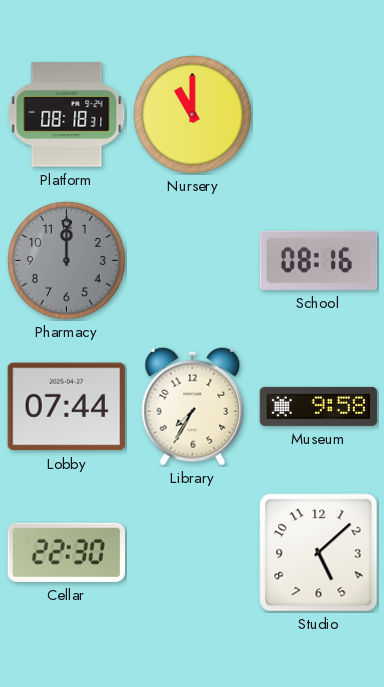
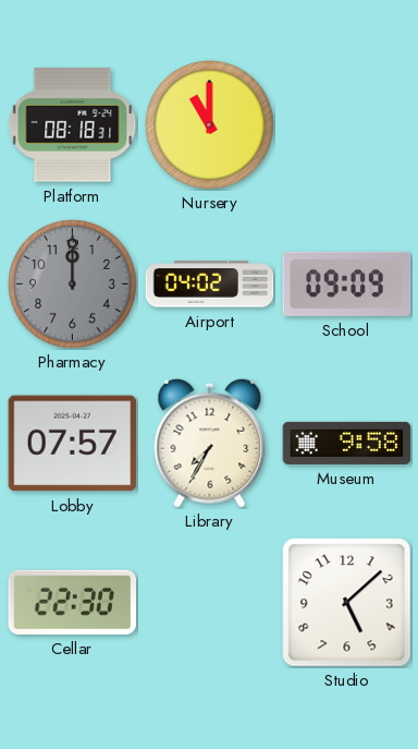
Airport: none -> 04:02
School: 08:16 -> 09:09
Lobby: 07:44 -> 07:57
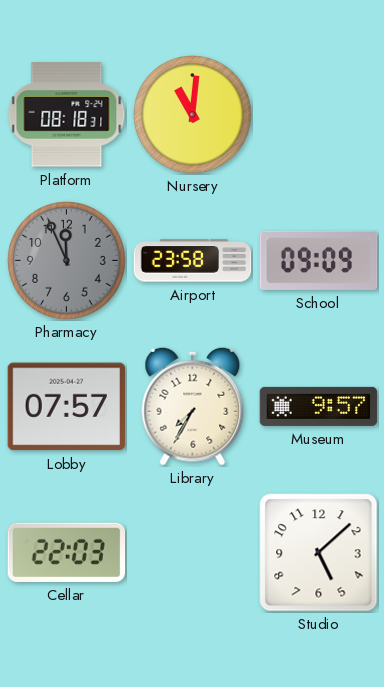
Nursery: 11:00 -> 11:01
Pharmacy: 12:00 -> 11:56
Airport: 04:02 -> 23:58
Museum: 9:58 -> 9:57
Cellar: 22:30 -> 22:03
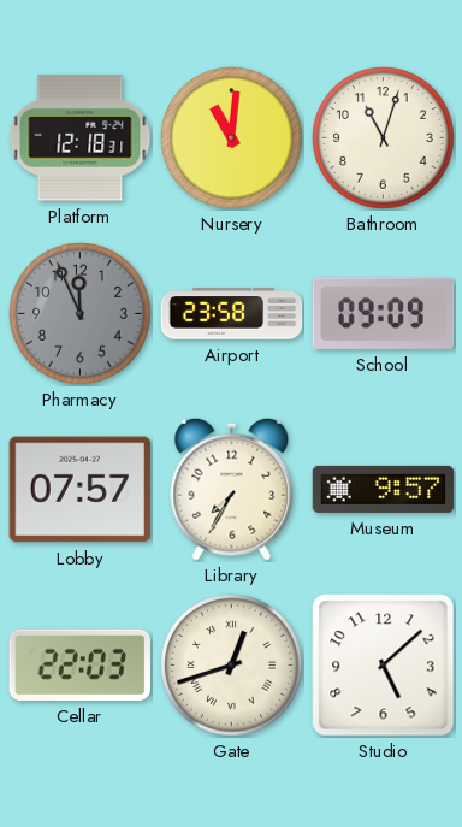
Platform: 08:18 -> 12:18
Bathroom: none -> 11:03
Gate: none -> 12:42
